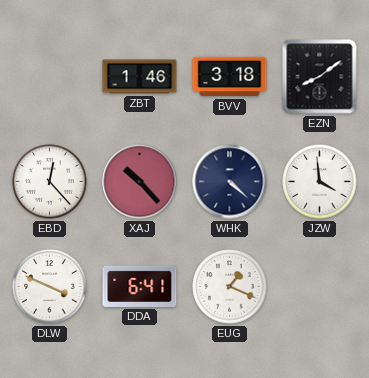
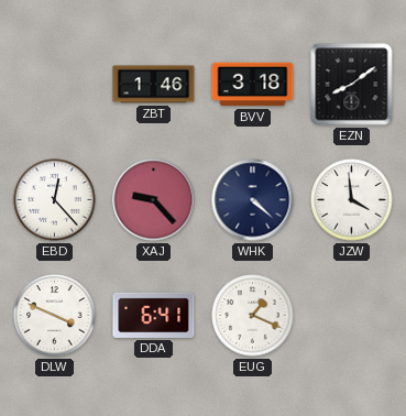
XAJ: 10:23 -> 9:23
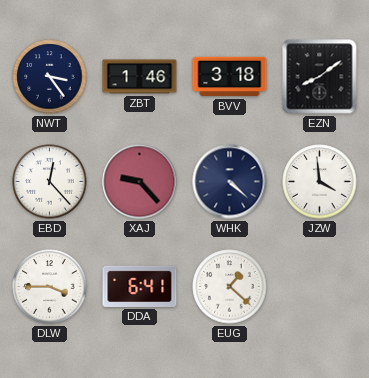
NWT: none -> 3:24
DLW: 3:49 -> 3:45
EUG: 1:19 -> 1:22
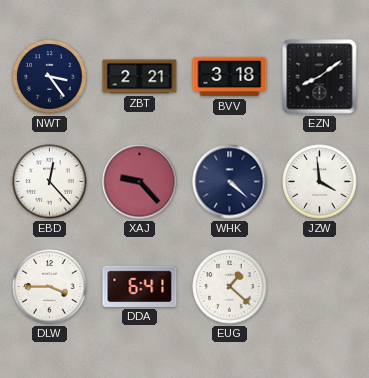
ZBT: 1:46 -> 2:21
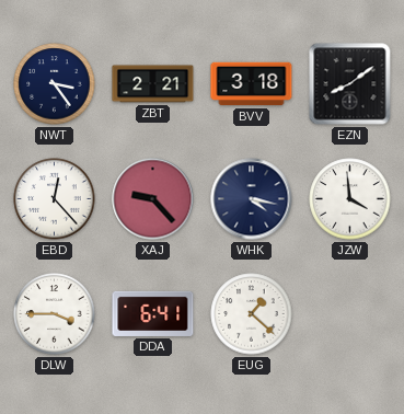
WHK: 4:22 -> 4:17
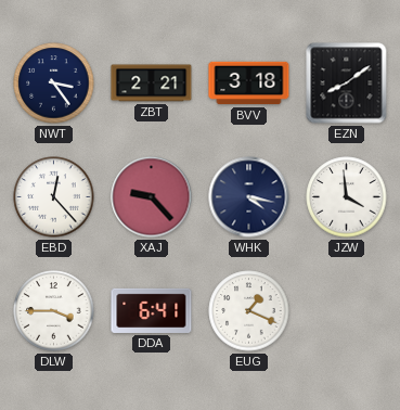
EUG: 1:22 -> 1:19
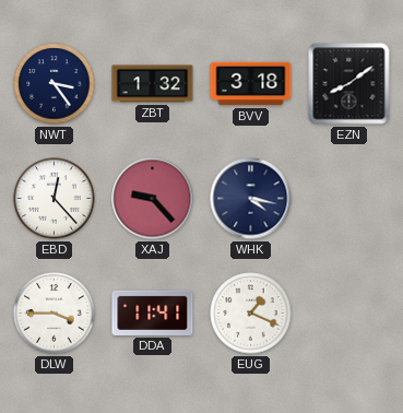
ZBT: 2:21 -> 1:32
JZW: 3:59 -> none
DDA: 6:41 -> 11:41
